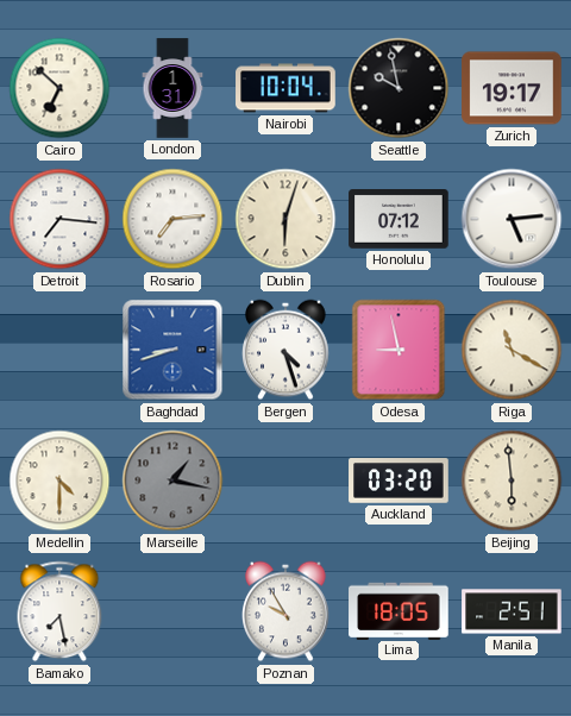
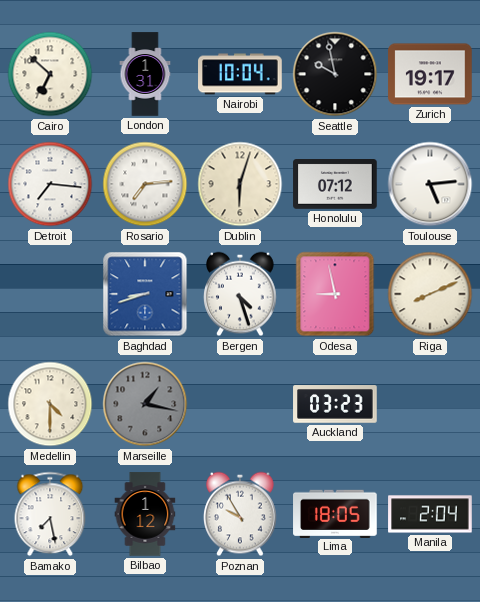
Riga: 11:20 -> 8:11
Auckland: 03:20 -> 03:23
Beijing: 5:59 -> none
Bilbao: none -> 1:12
Manila: 2:51 -> 2:04
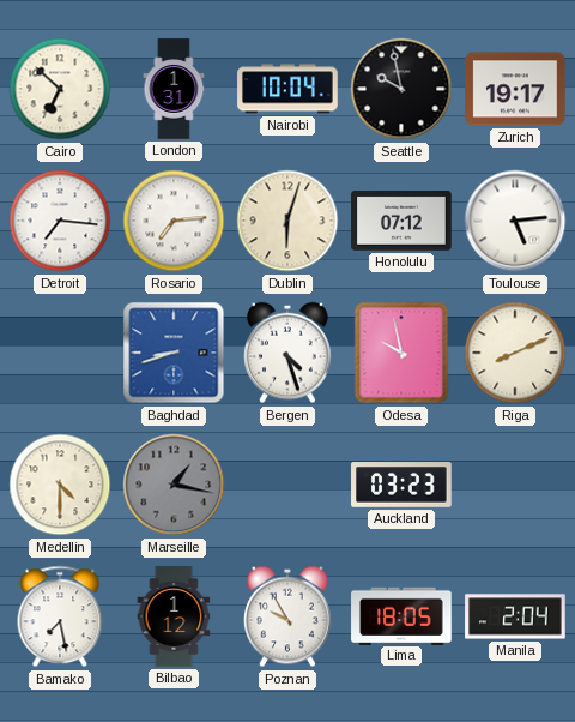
Odesa: 8:58 -> 9:58
